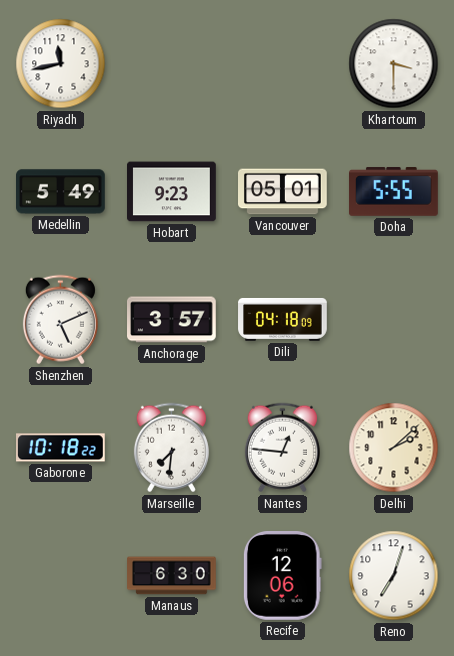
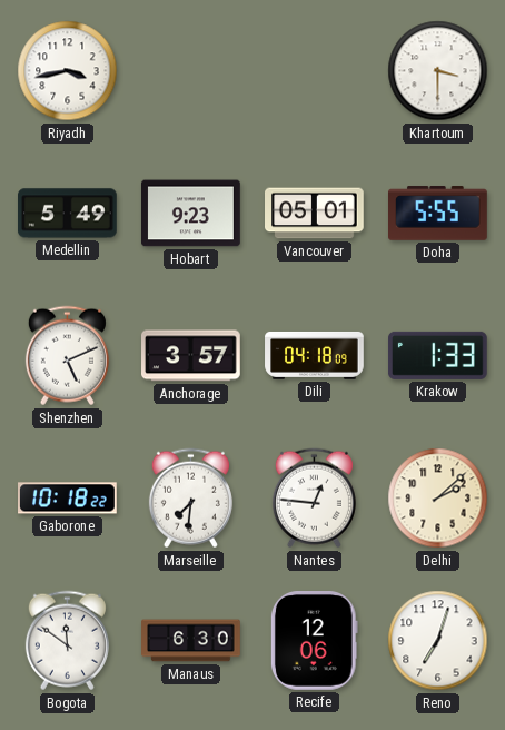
Riyadh: 11:43 -> 3:43
Krakow: none -> 1:33
Bogota: none -> 11:51
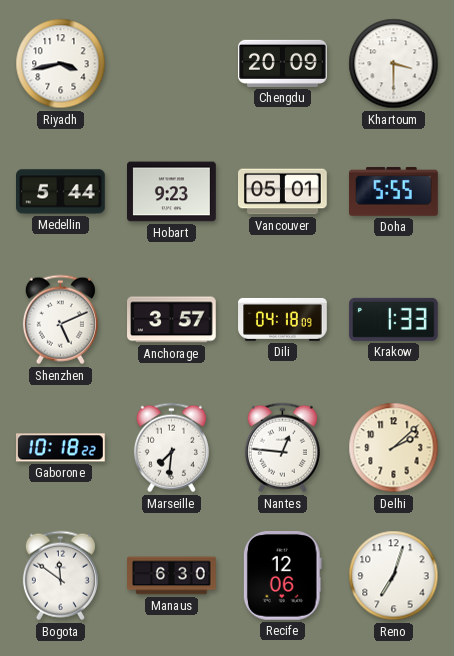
Chengdu: none -> 20:09
Medellin: 5:49 -> 5:44
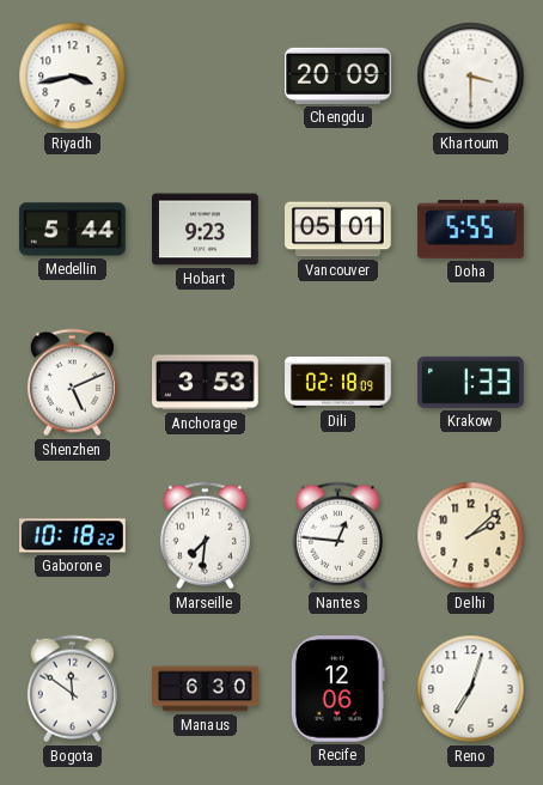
Anchorage: 3:57 -> 3:53
Dili: 04:18 -> 02:18
